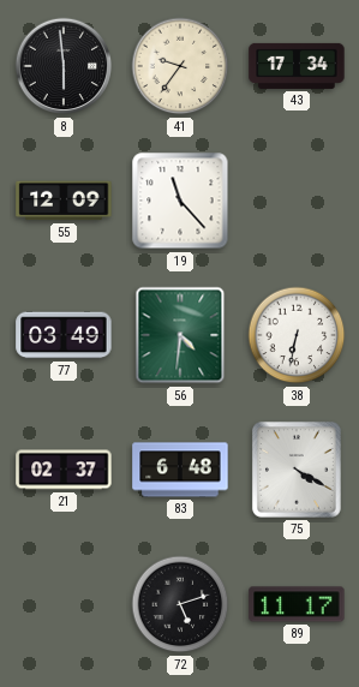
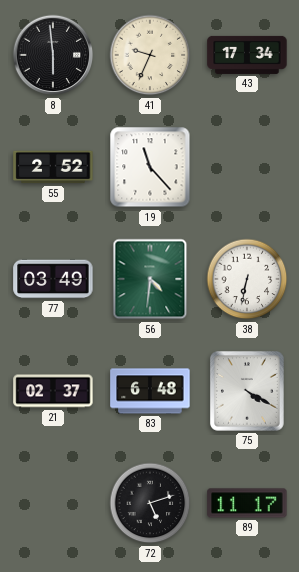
41: 9:36 -> 9:34
55: 12:09 -> 2:52
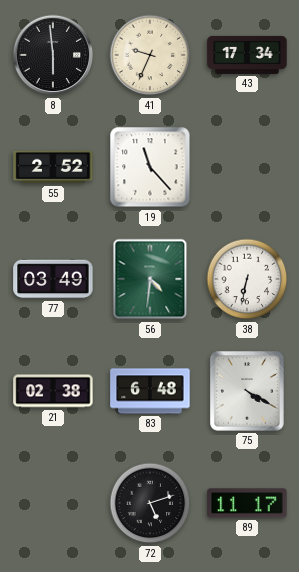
21: 02:37 -> 02:38
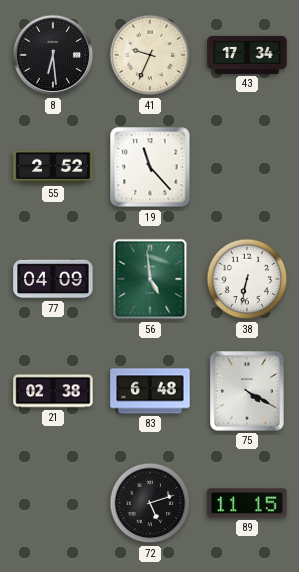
8: 5:59 -> 6:29
77: 03:49 -> 04:09
56: 4:31 -> 4:59
89: 11:17 -> 11:15
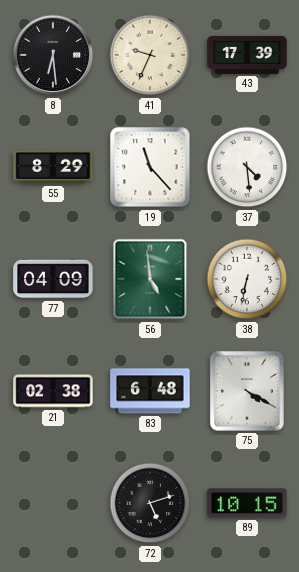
43: 17:34 -> 17:39
55: 2:52 -> 8:29
37: none -> 4:29
89: 11:15 -> 10:15
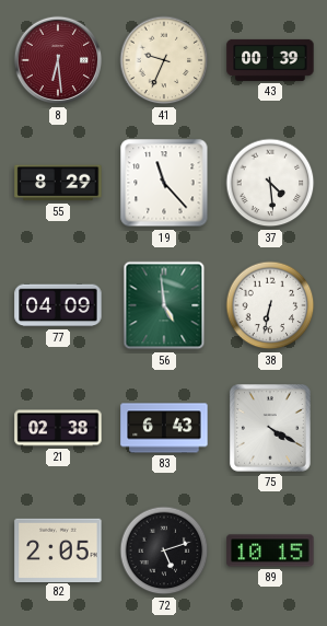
8 dial: black -> burgundy
43: 17:39 -> 00:39
83: 6:48 -> 6:43
82: none -> 2:05
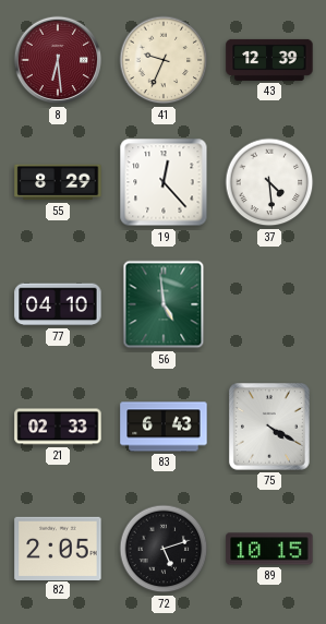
43: 00:39 -> 12:39
19: 11:23 -> 12:23
77: 04:09 -> 04:10
38: 6:32 -> none
21: 02:38 -> 02:33
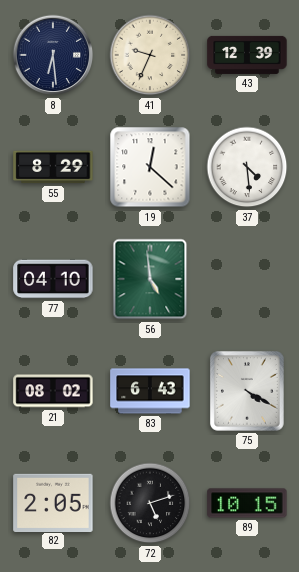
8 dial: burgundy -> navy
19: 12:23 -> 12:22
21: 02:33 -> 08:02
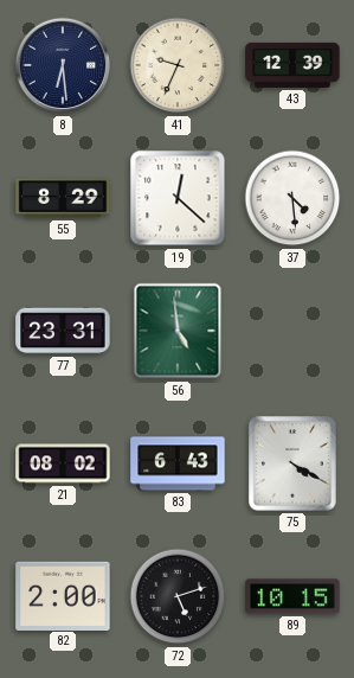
77: 04:10 -> 23:31
82: 2:05 -> 2:00
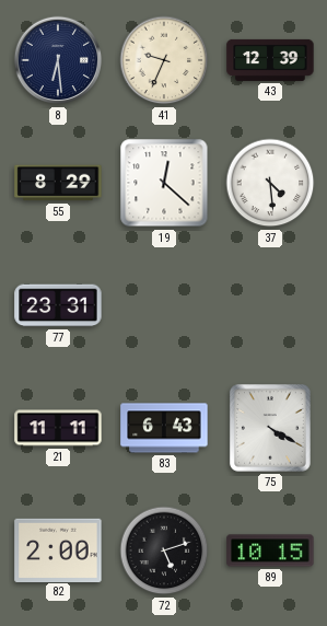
56: 4:59 -> none
21: 08:02 -> 11:11
